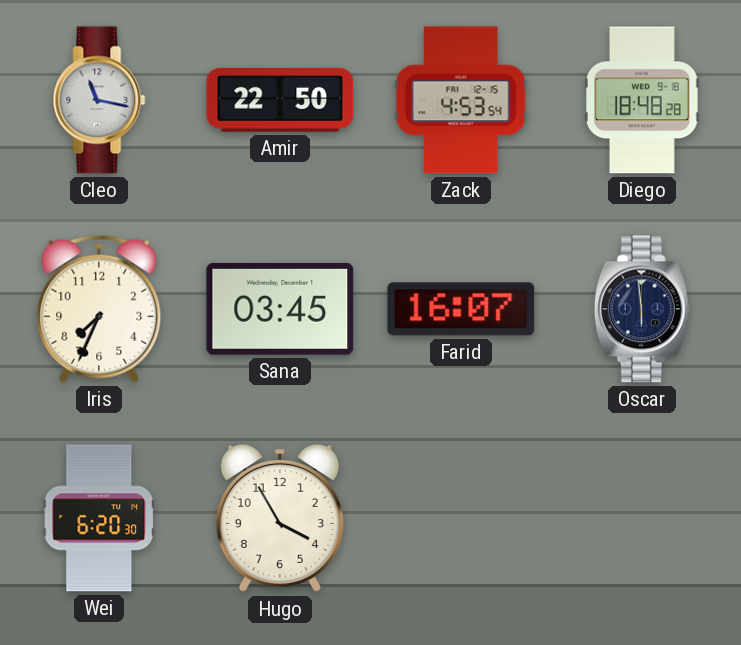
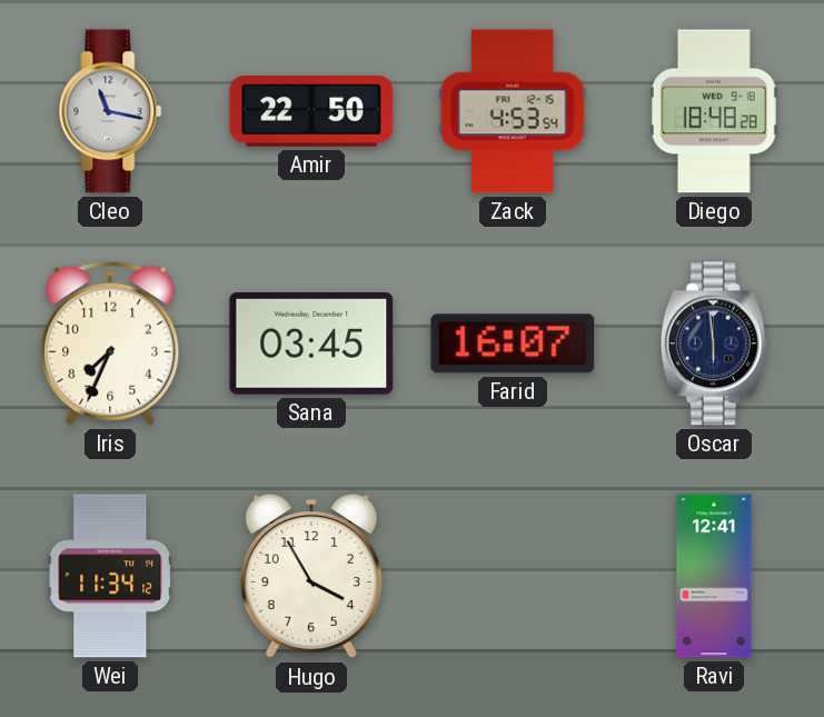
Wei: 6:20 -> 11:34
Ravi: none -> 12:41
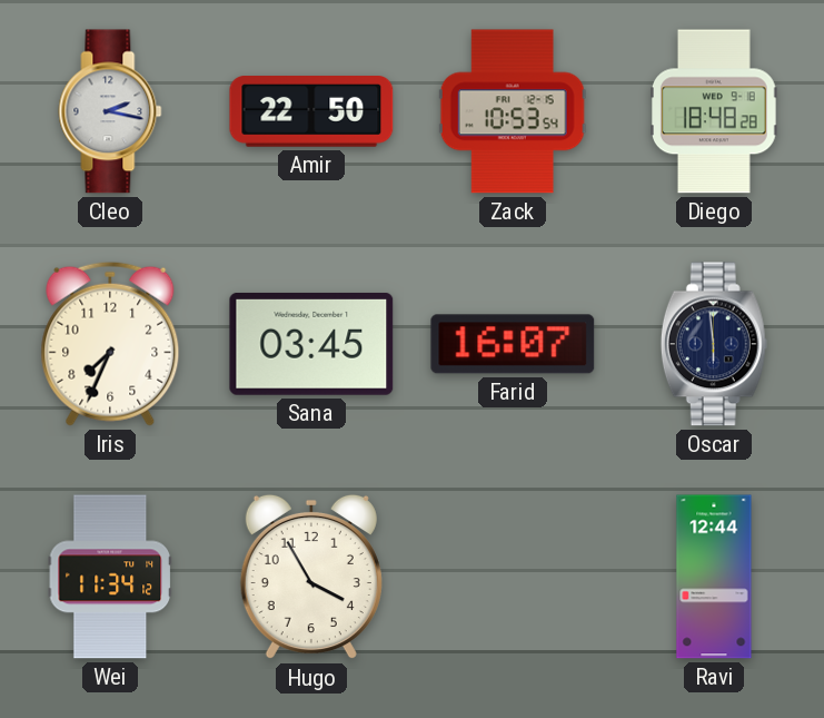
Cleo: 11:17 -> 2:17
Zack: 4:53 -> 10:53
Ravi: 12:41 -> 12:44
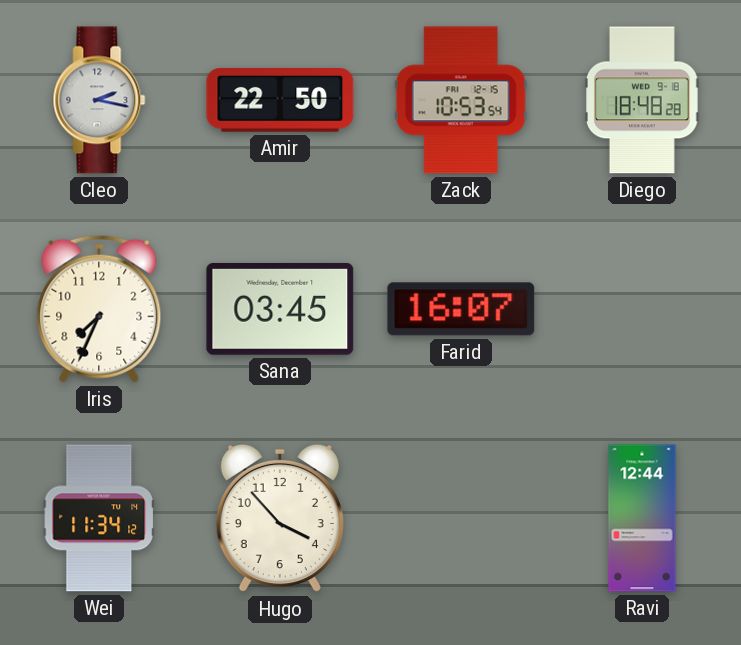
Oscar: 5:59 -> none
Hugo: 3:55 -> 3:53
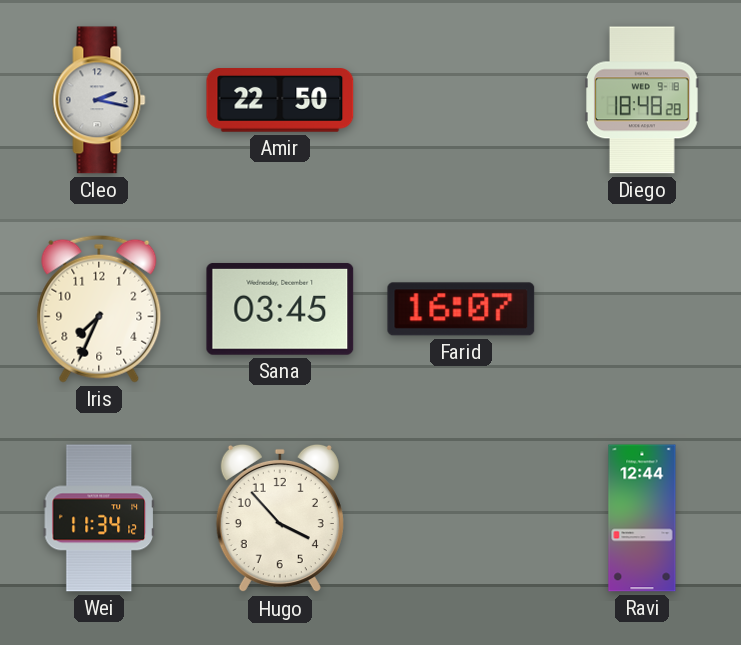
Zack: 10:53 -> none
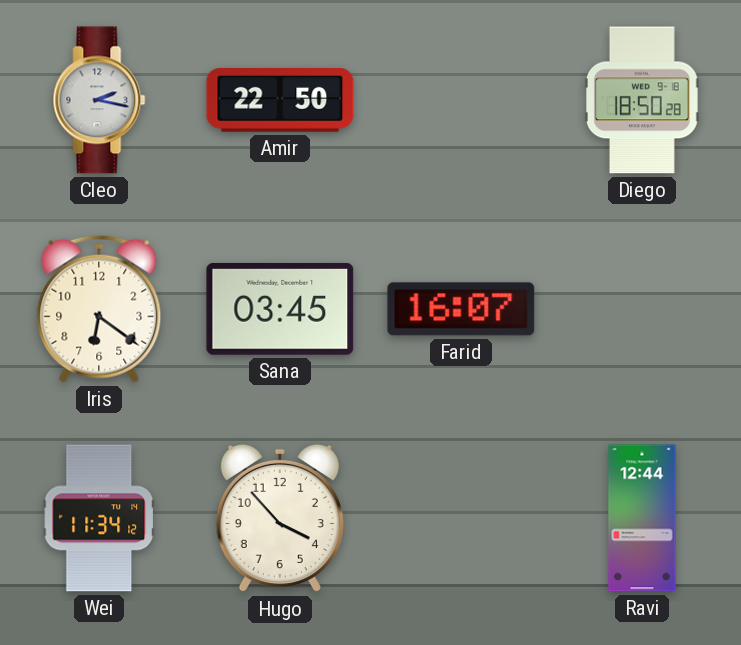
Diego: 18:48 -> 18:50
Iris: 7:34 -> 6:21
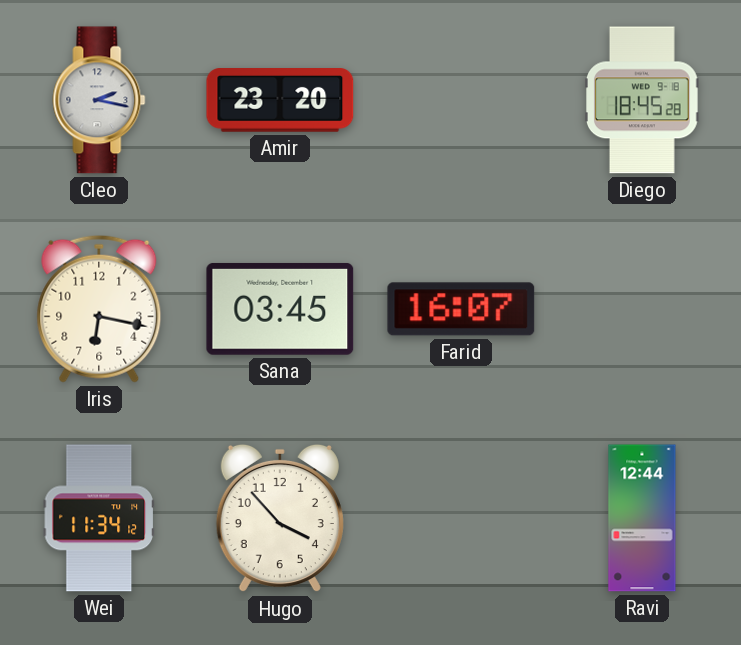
Amir: 22:50 -> 23:20
Diego: 18:50 -> 18:45
Iris: 6:21 -> 6:17
